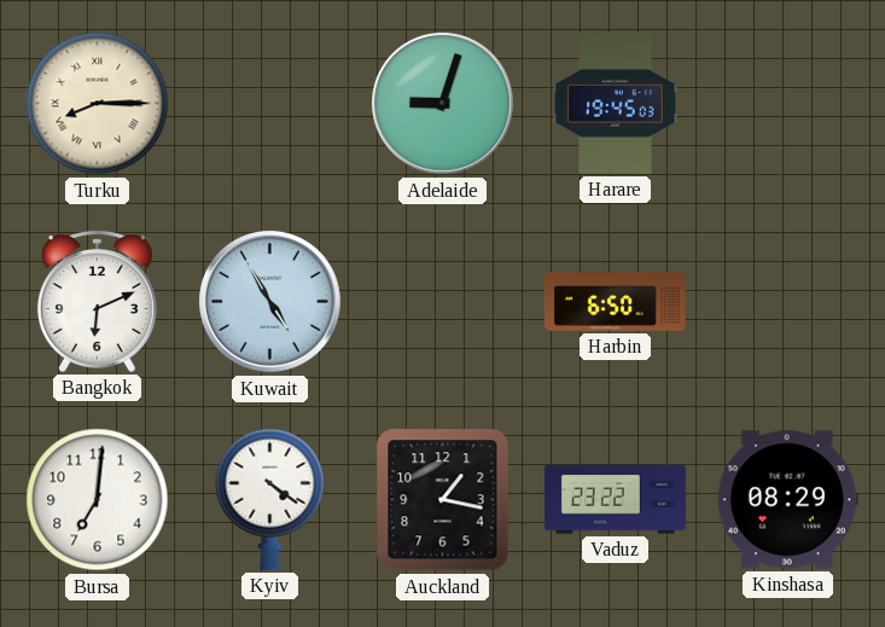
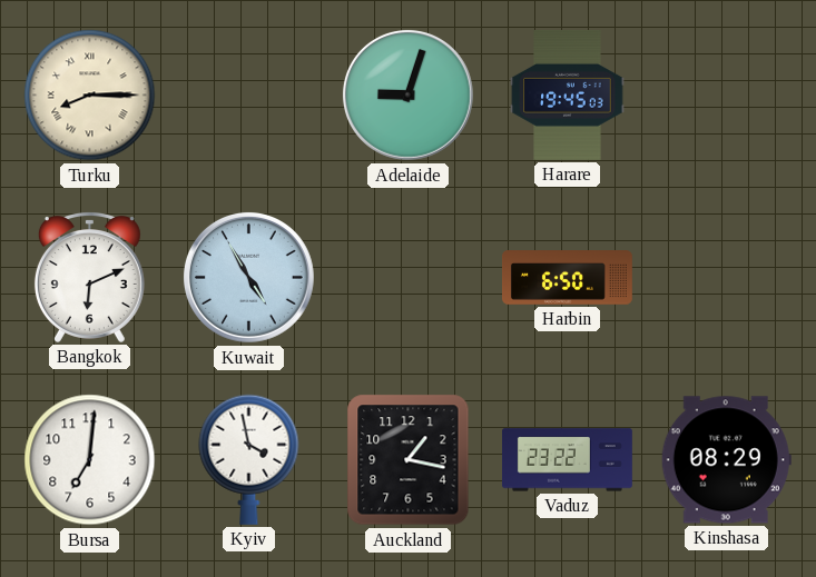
Kyiv: 4:21 -> 3:58
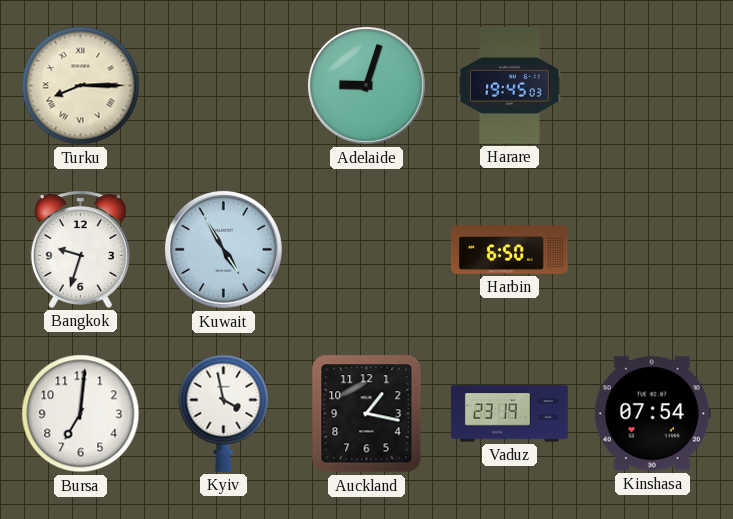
Bangkok: 6:11 -> 9:33
Vaduz: 23:22 -> 23:19
Kinshasa: 08:29 -> 07:54
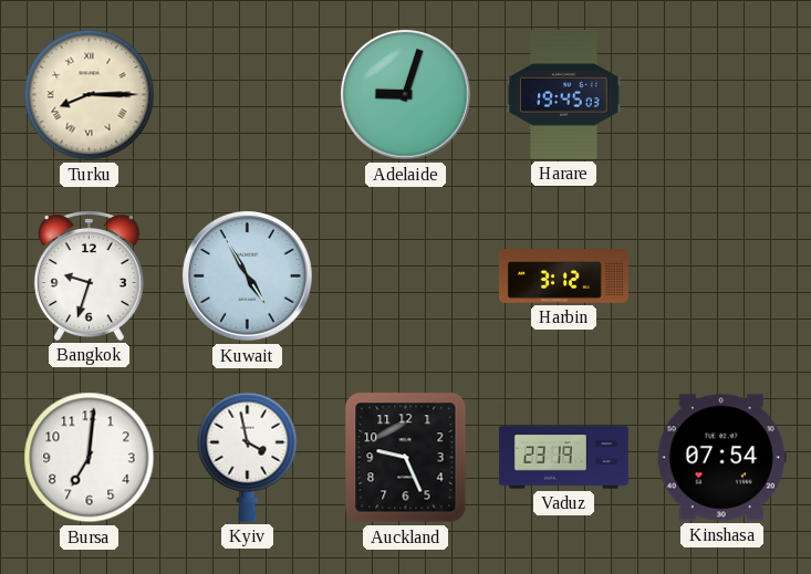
Harbin: 6:50 -> 3:12
Auckland: 1:17 -> 9:26
